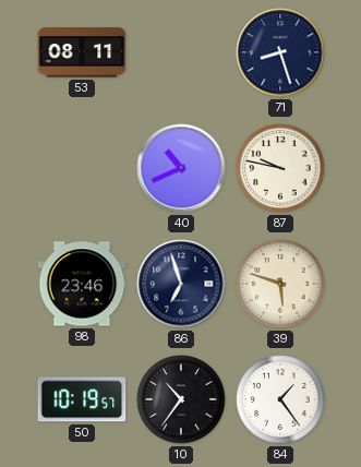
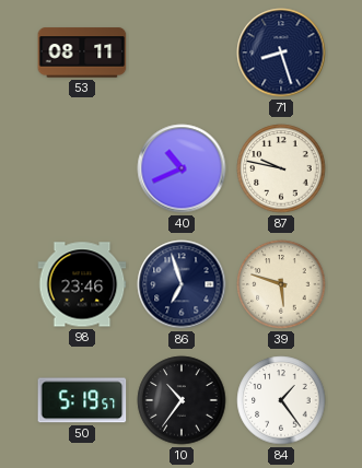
50: 10:19 -> 5:19
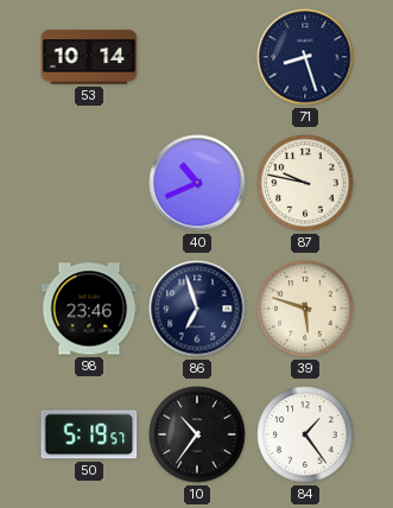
53: 08:11 -> 10:14
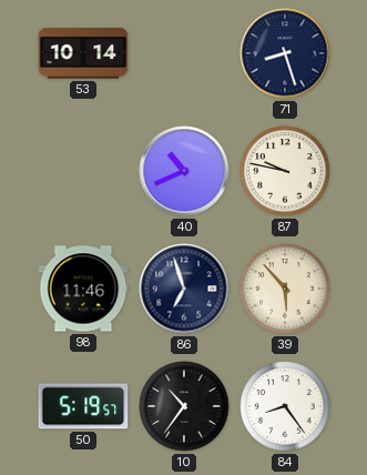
98: 23:46 -> 11:46
39: 5:48 -> 5:53
84: 1:24 -> 8:24
